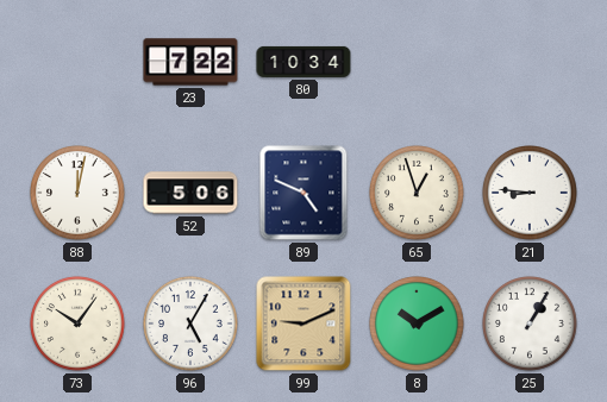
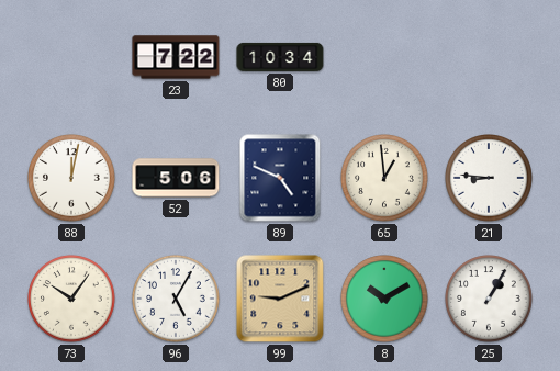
65: 12:57 -> 12:59
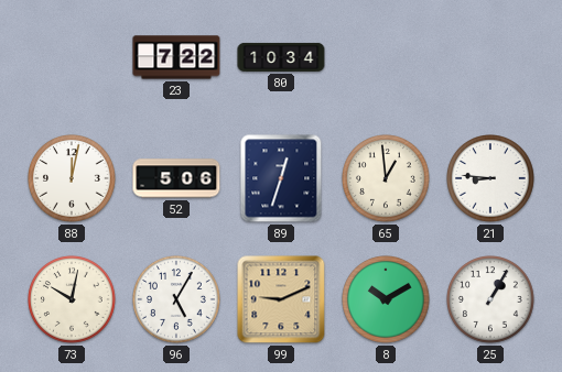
89: 4:49 -> 12:33
73: 10:06 -> 10:02
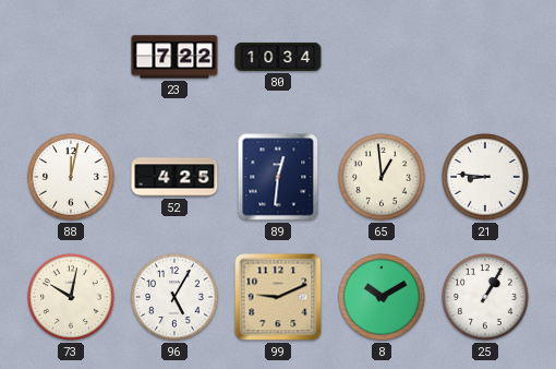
52: 5:06 -> 4:25
89: 12:33 -> 12:31
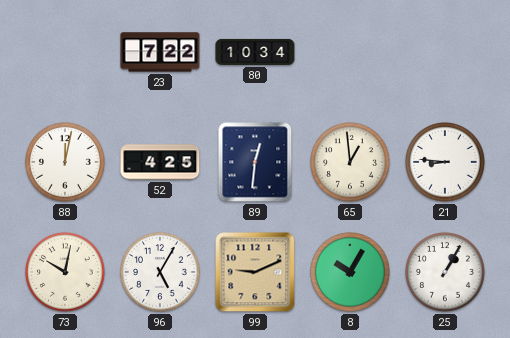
8: 10:10 -> 10:05
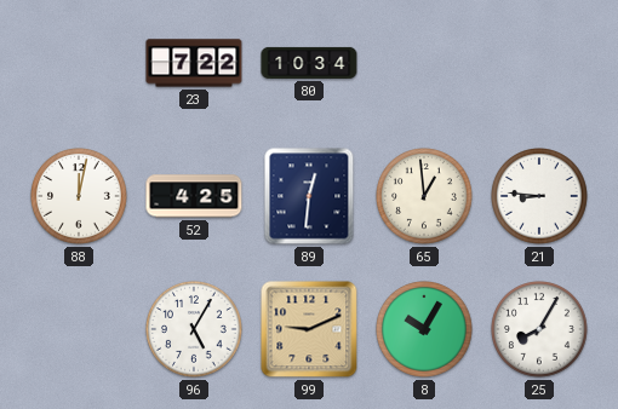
73: 10:02 -> none
25: 1:05 -> 8:05
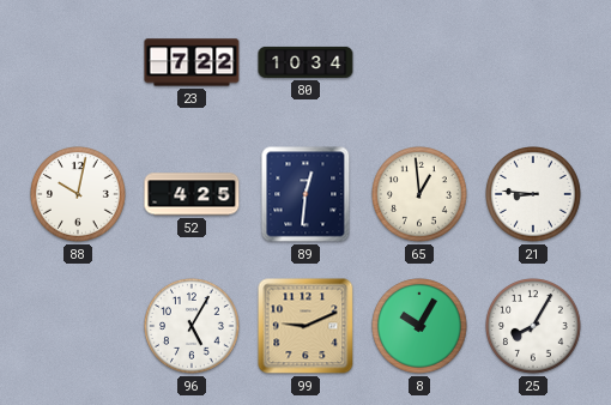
88: 12:02 -> 10:02
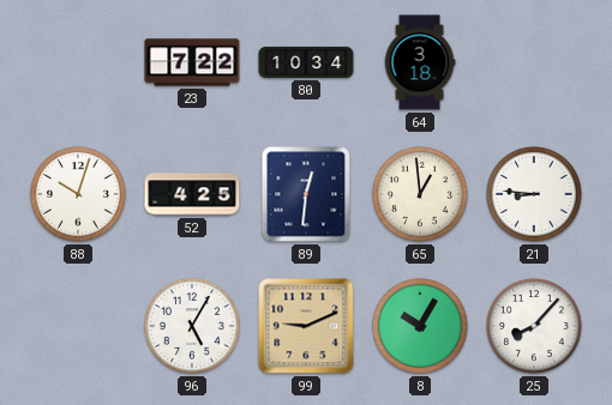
64: none -> 3:18
88: 10:02 -> 10:03
25: 8:05 -> 8:07
